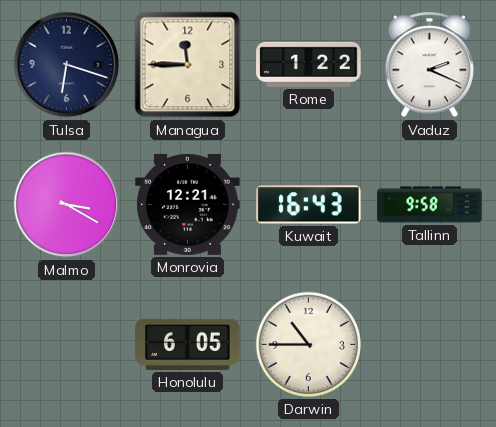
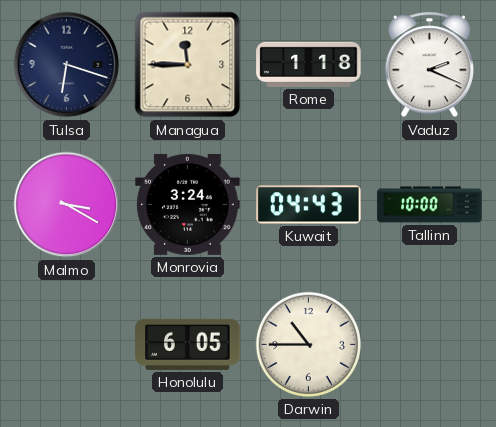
Rome: 1:22 -> 1:18
Monrovia: 12:21 -> 3:24
Kuwait: 16:43 -> 04:43
Tallinn: 9:58 -> 10:00
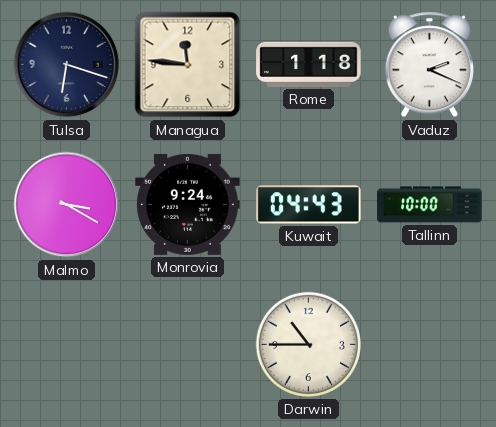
Managua: 11:45 -> 11:46
Monrovia: 3:24 -> 9:24
Honolulu: 6:05 -> none
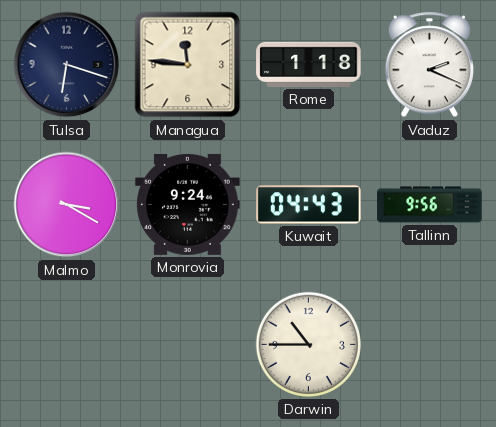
Tallinn: 10:00 -> 9:56
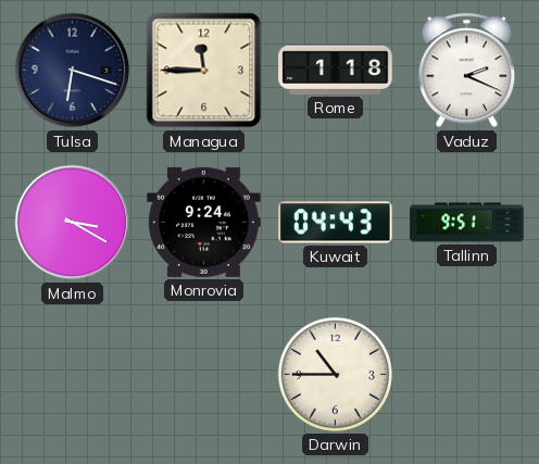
Managua: 11:46 -> 11:45
Tallinn: 9:56 -> 9:51
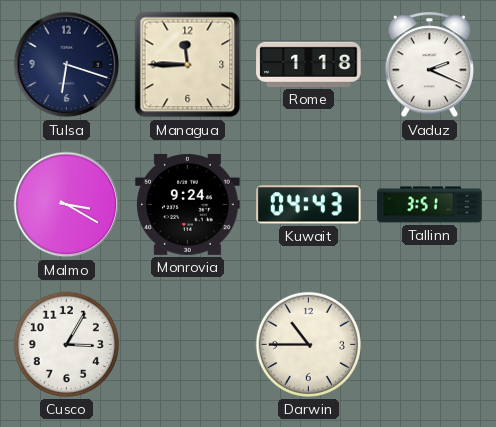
Tallinn: 9:51 -> 3:51
Cusco: none -> 3:05
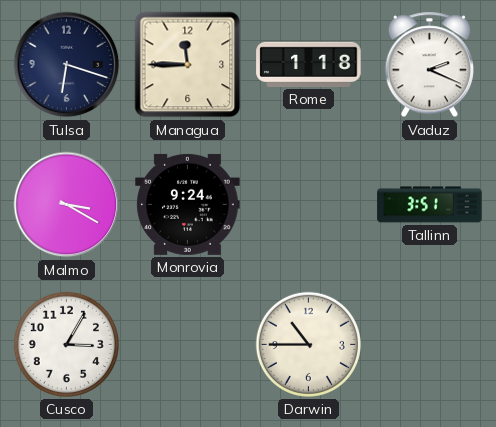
Kuwait: 04:43 -> none
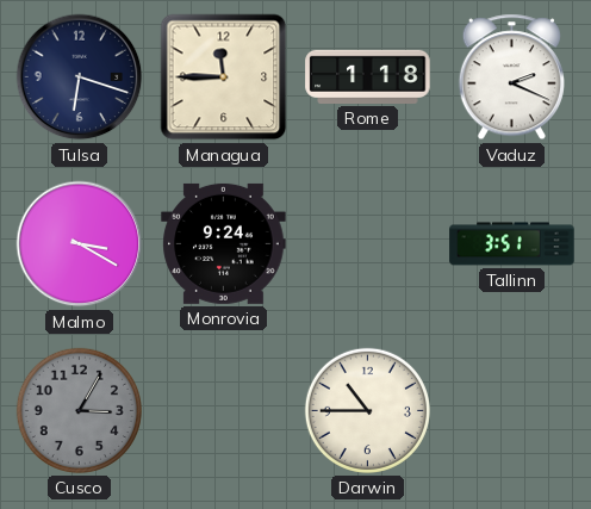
Cusco dial: white -> grey
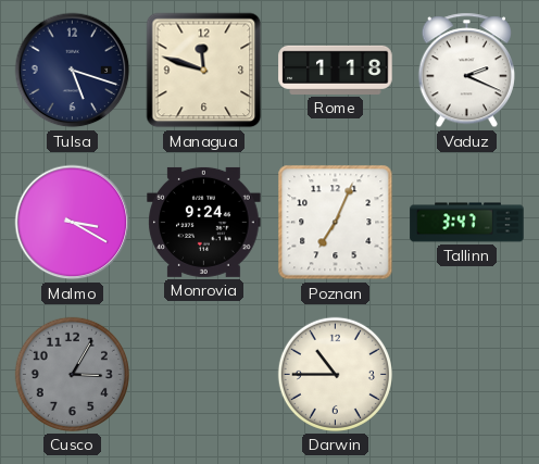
Tulsa: 6:18 -> 5:18
Managua: 11:45 -> 11:48
Poznan: none -> 7:04
Tallinn: 3:51 -> 3:47
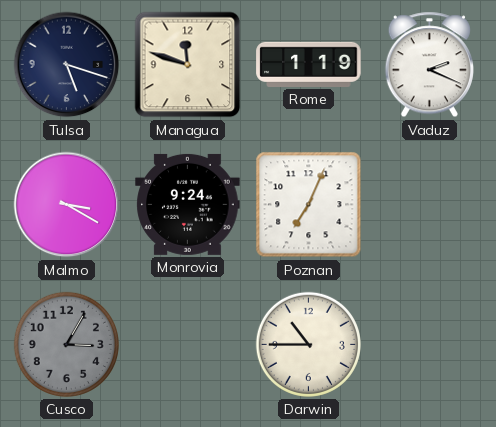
Rome: 1:18 -> 1:19
Tallinn: 3:47 -> none
